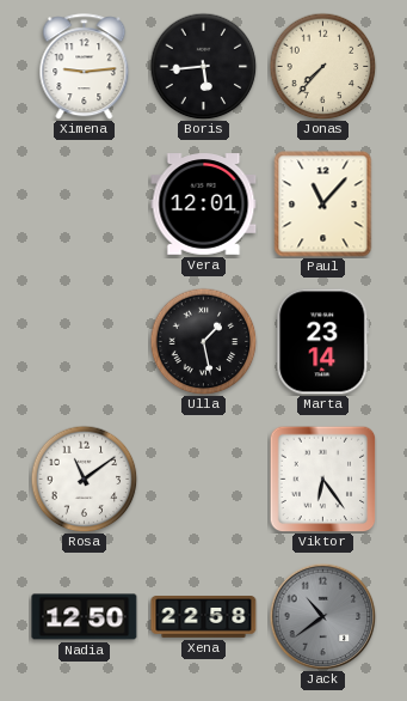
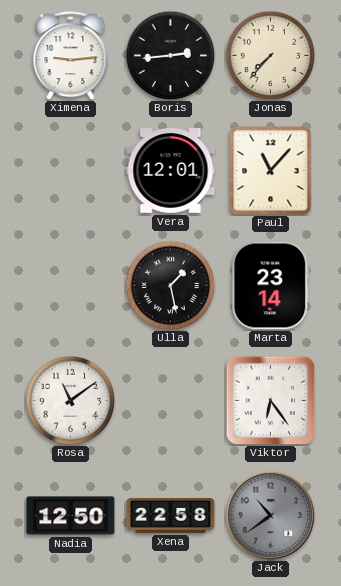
Boris: 5:44 -> 2:44
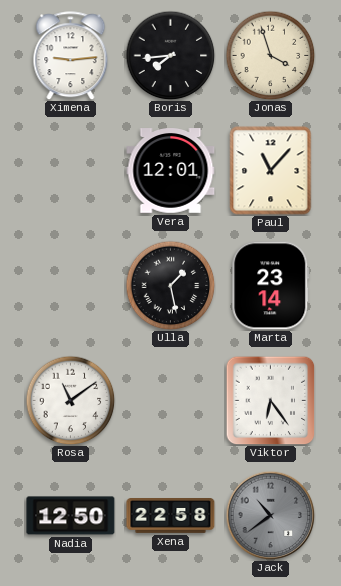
Boris: 2:44 -> 7:44
Jonas: 7:37 -> 3:57
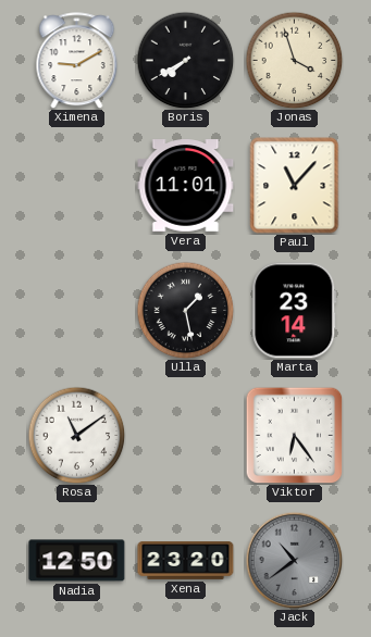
Ximena: 9:14 -> 9:10
Boris: 7:44 -> 7:40
Vera: 12:01 -> 11:01
Xena: 22:58 -> 23:20
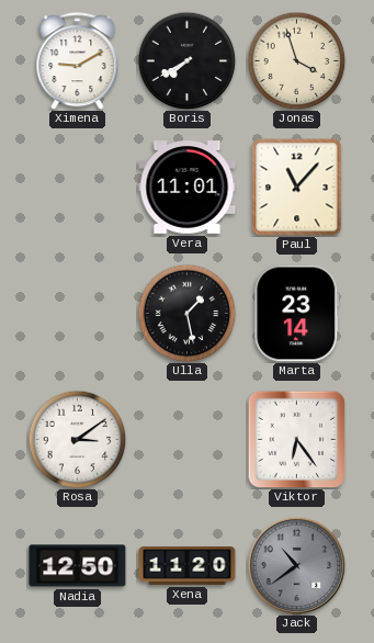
Rosa: 11:09 -> 3:09
Xena: 23:20 -> 11:20
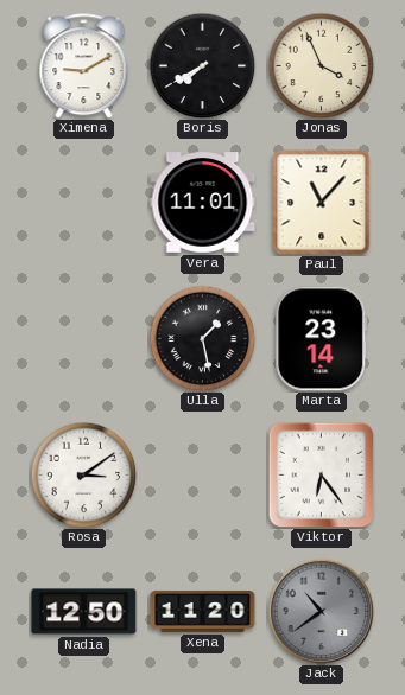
Jonas: 3:57 -> 3:56
